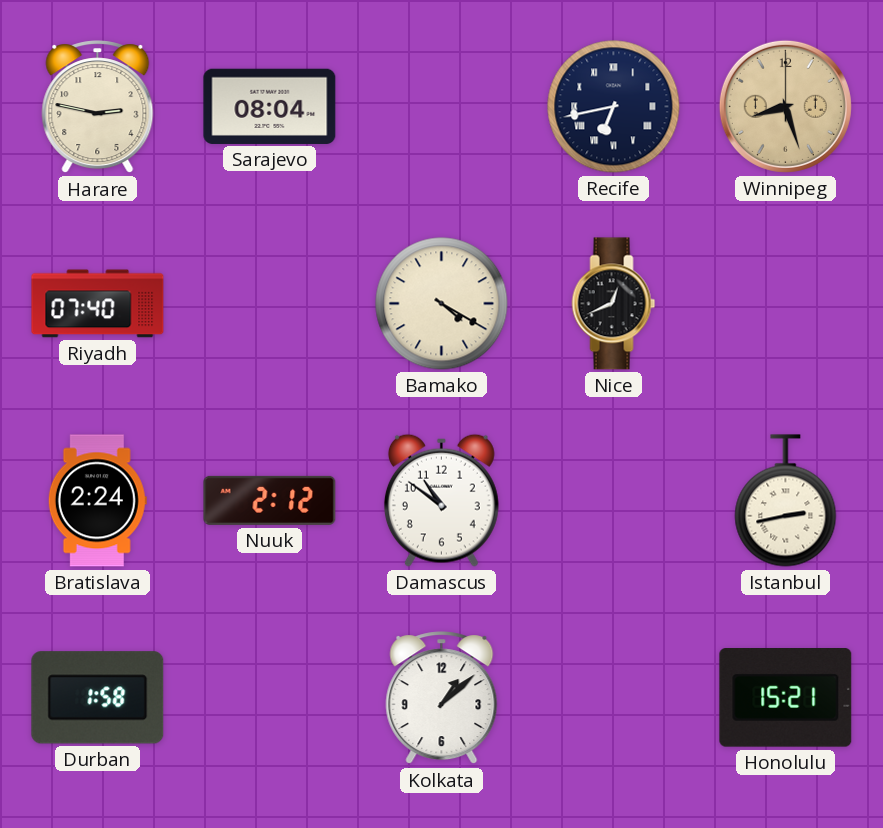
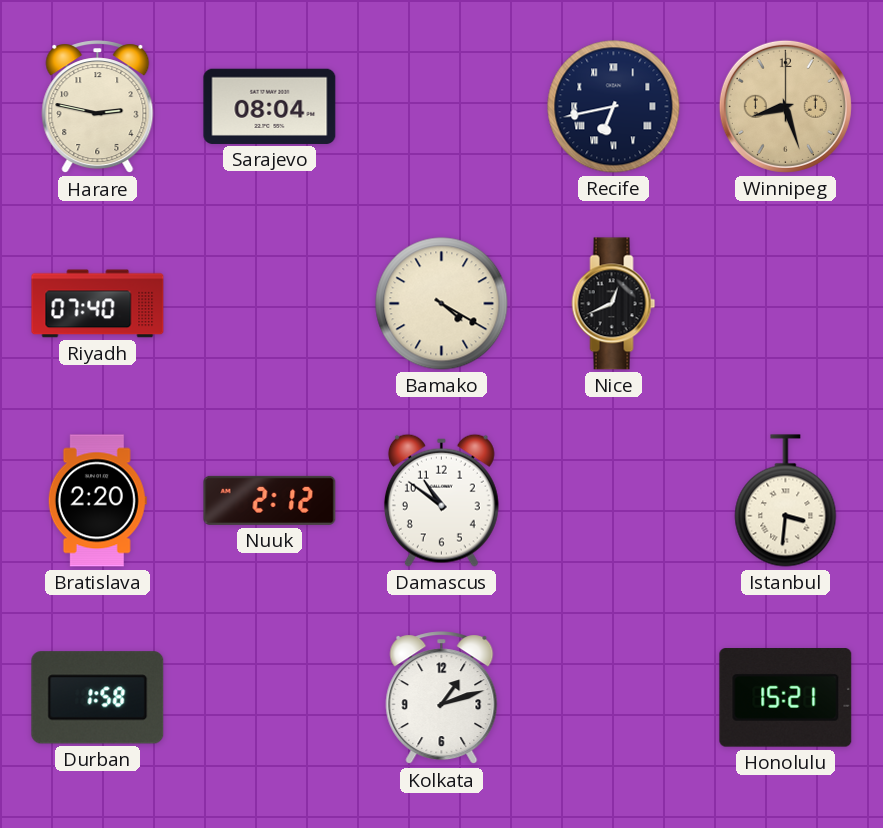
Bratislava: 2:24 -> 2:20
Istanbul: 2:43 -> 3:31
Kolkata: 1:08 -> 1:12
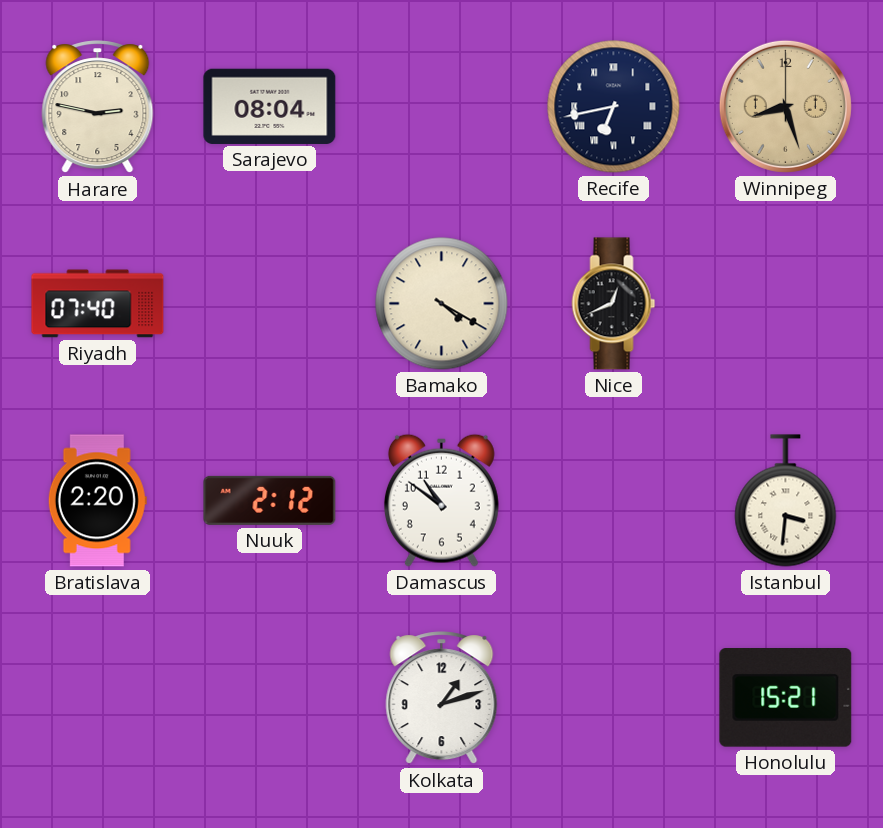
Durban: 1:58 -> none
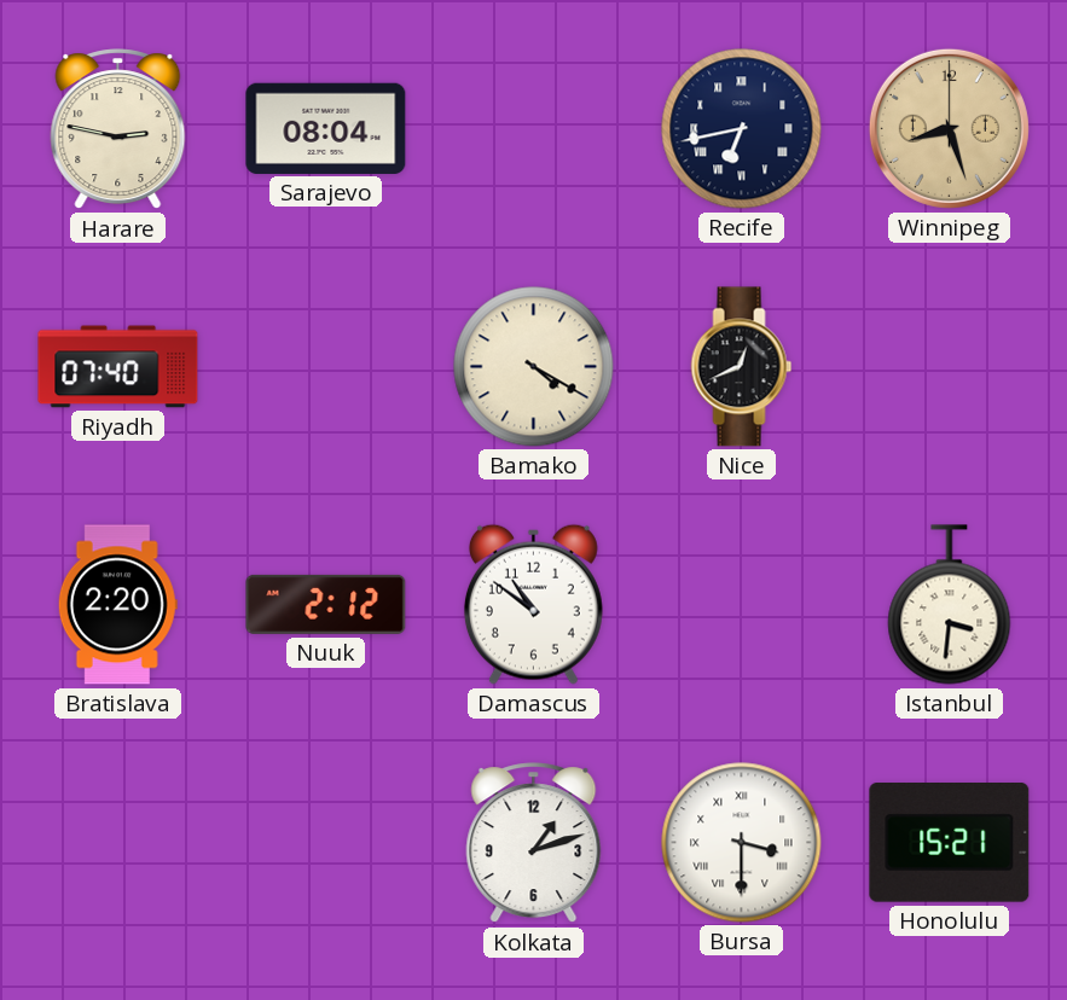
Bursa: none -> 3:30
